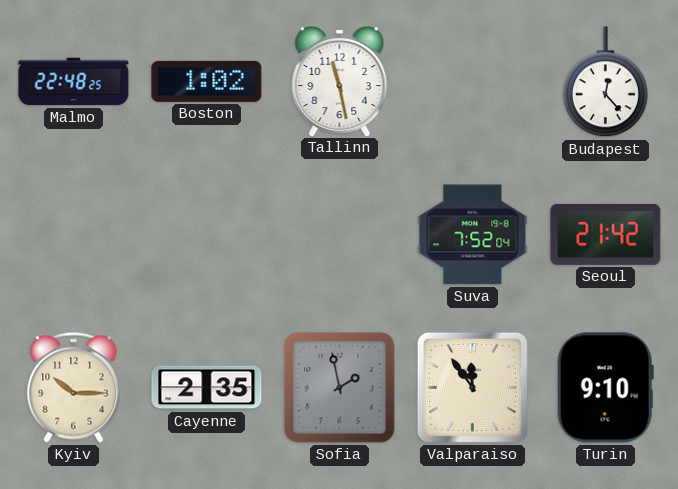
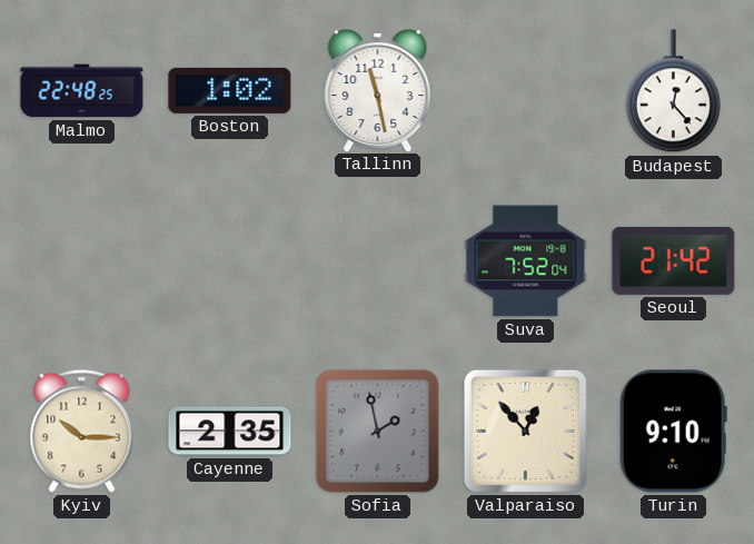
Valparaiso: 11:54 -> 12:53
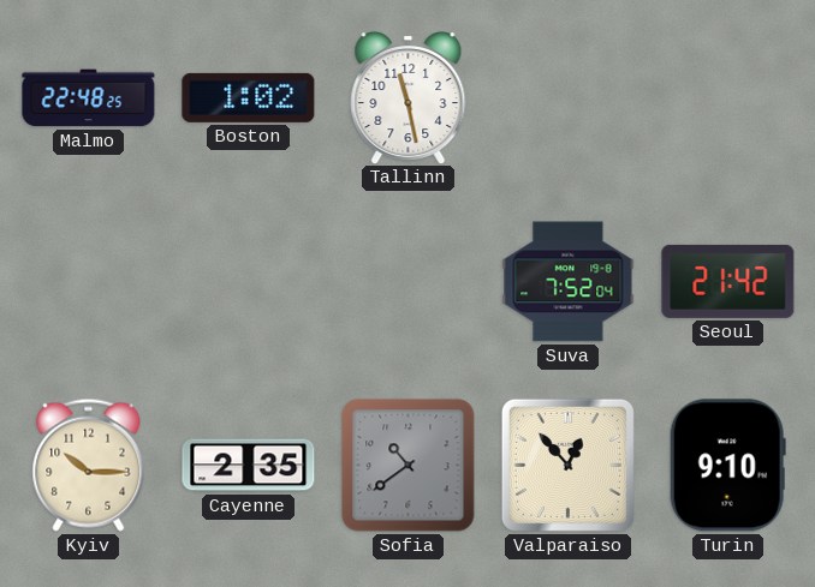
Budapest: 12:23 -> none
Sofia: 1:58 -> 10:39
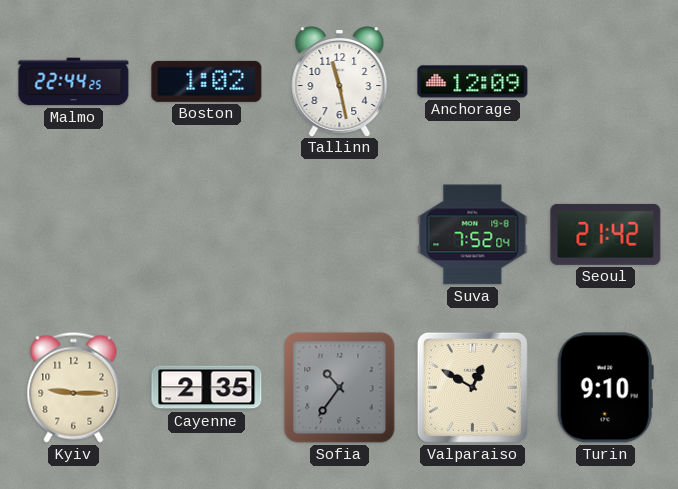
Malmo: 22:48 -> 22:44
Anchorage: none -> 12:09
Kyiv: 10:15 -> 9:15
Sofia: 10:39 -> 10:36
Valparaiso: 12:53 -> 12:50
